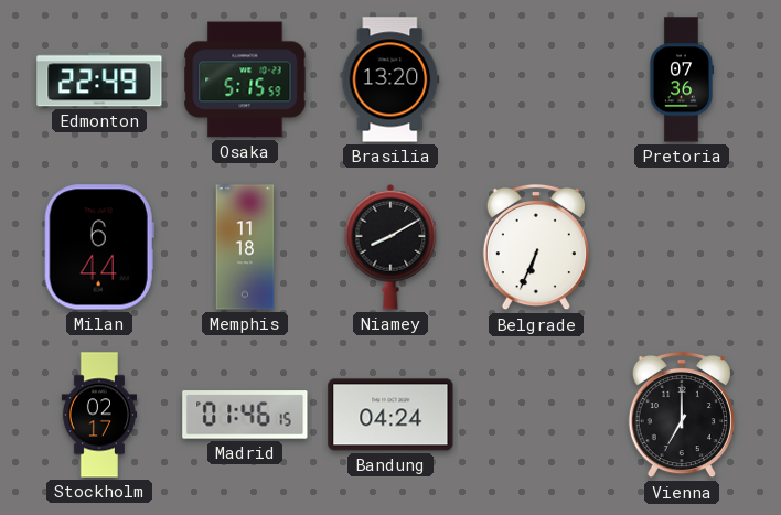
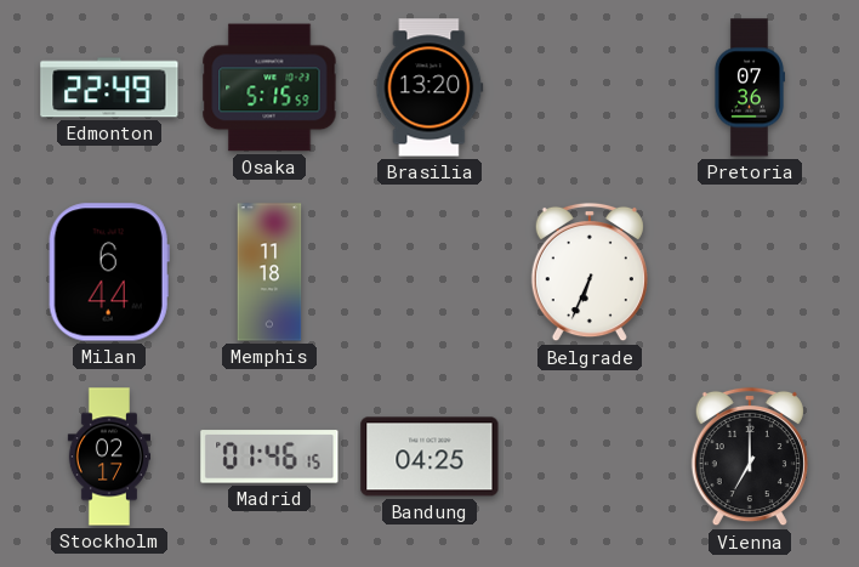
Niamey: 8:10 -> none
Bandung: 04:24 -> 04:25
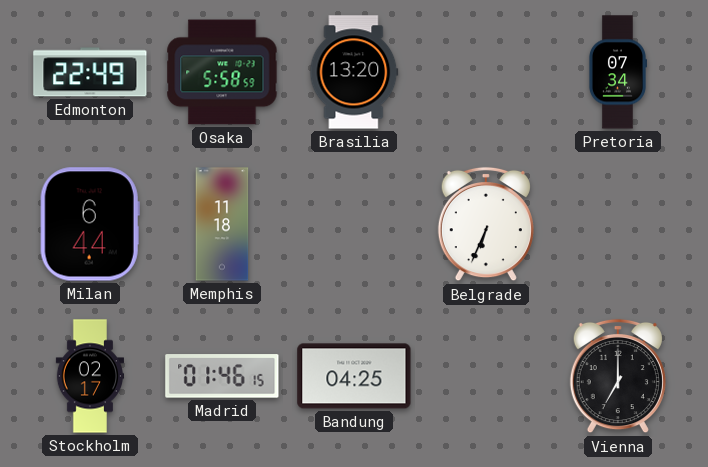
Osaka: 5:15 -> 5:58
Pretoria: 07:36 -> 07:34
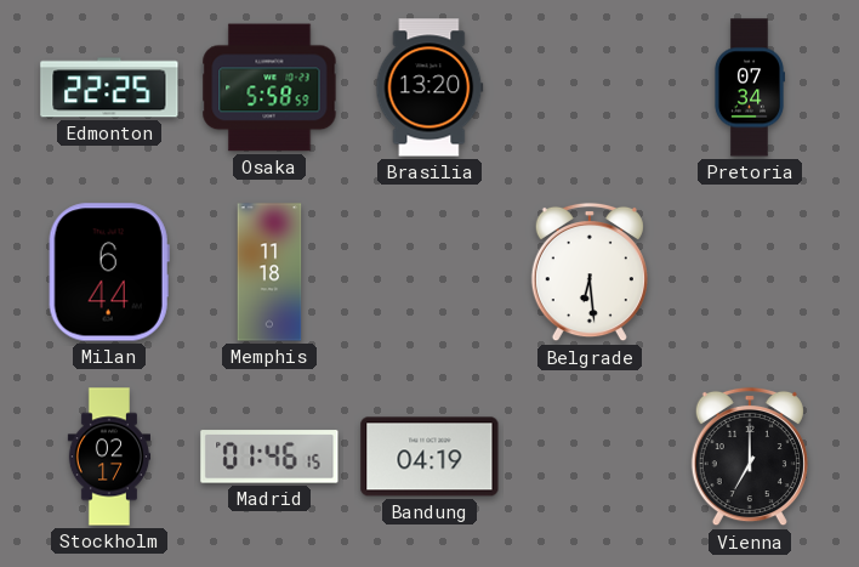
Edmonton: 22:49 -> 22:25
Belgrade: 6:34 -> 6:29
Bandung: 04:25 -> 04:19
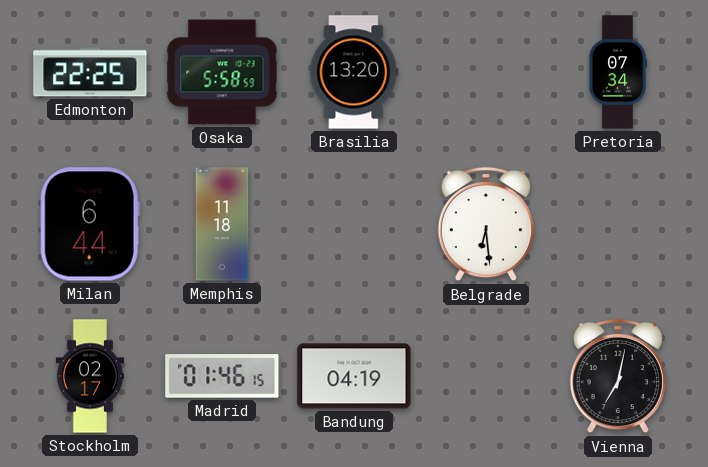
Vienna: 7:00 -> 7:02
